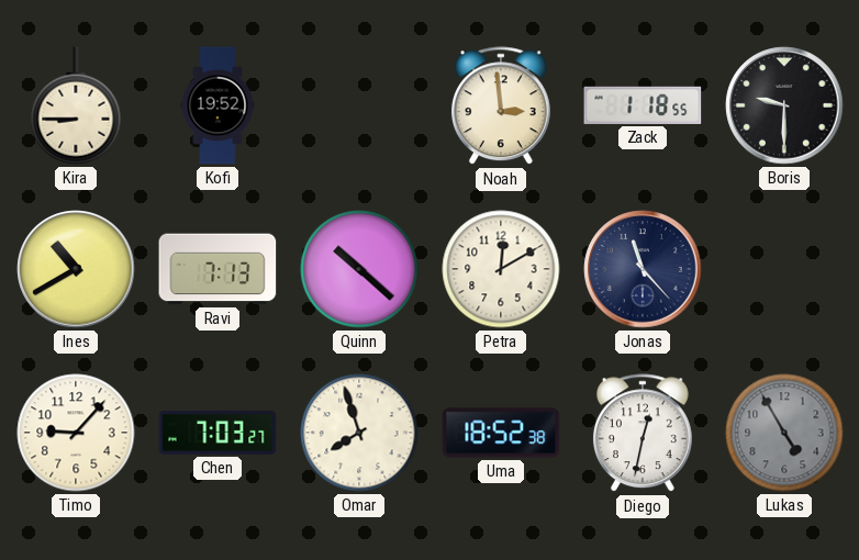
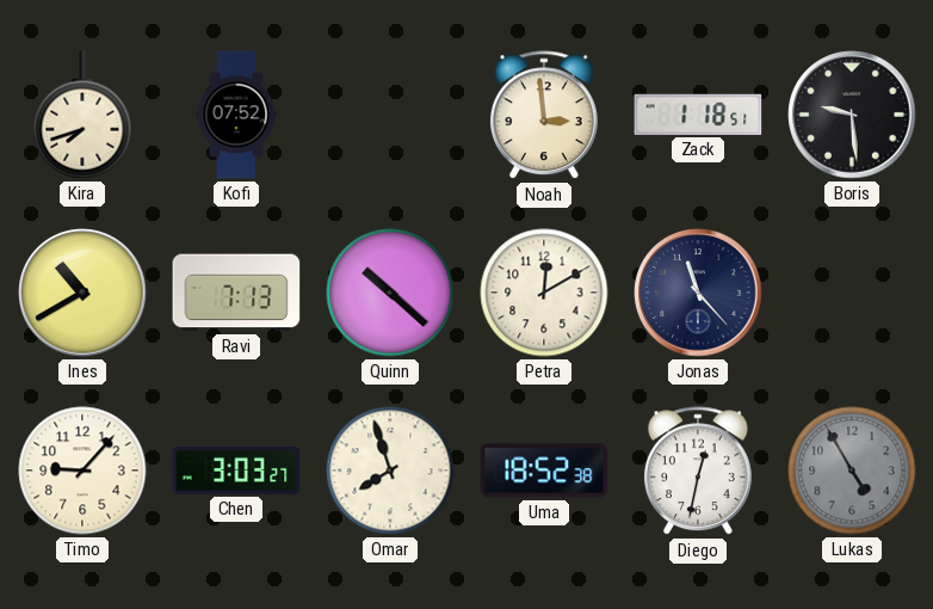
Kira: 8:45 -> 7:42
Kofi: 19:52 -> 07:52
Zack: 1:18:55 -> 1:18:51
Boris: 9:30 -> 9:29
Chen: 7:03 -> 3:03
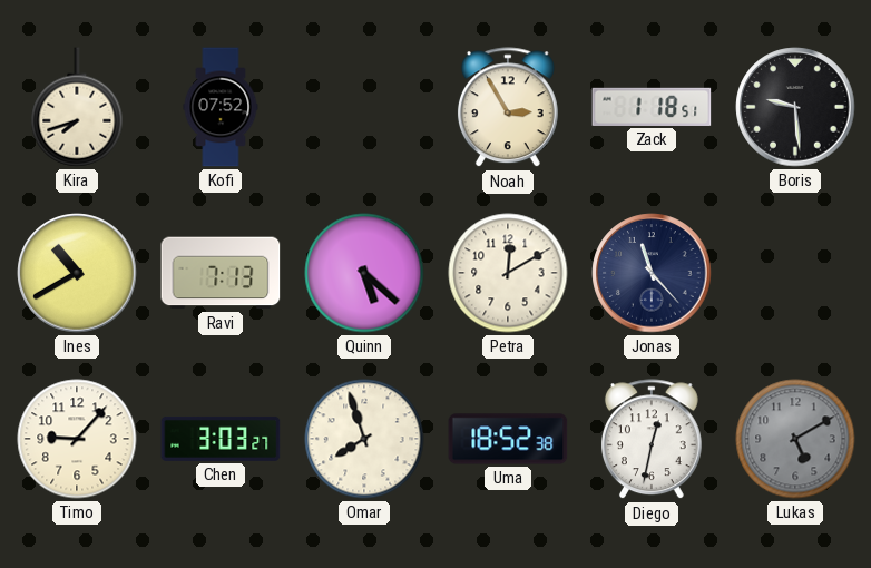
Noah: 2:59 -> 2:55
Quinn: 10:22 -> 5:22
Lukas: 4:55 -> 5:10
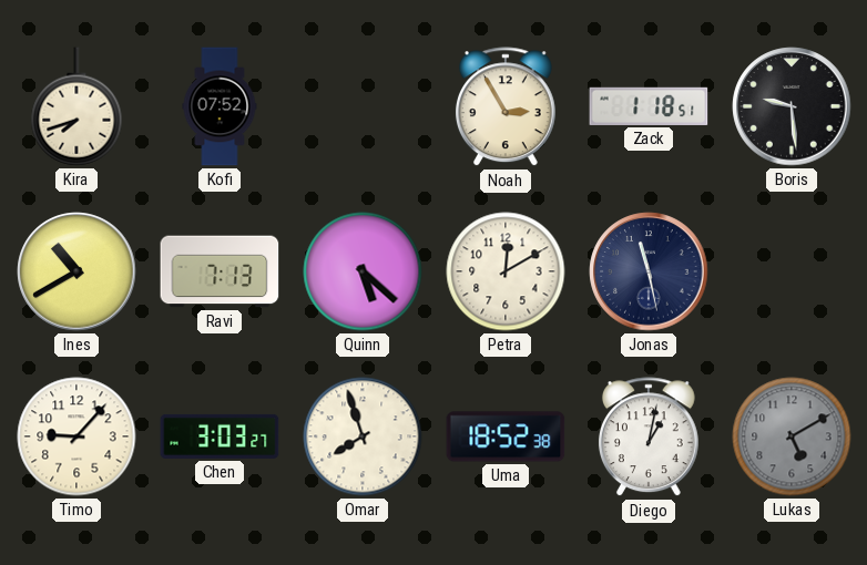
Jonas: 11:23 -> 11:28
Diego: 12:32 -> 1:02
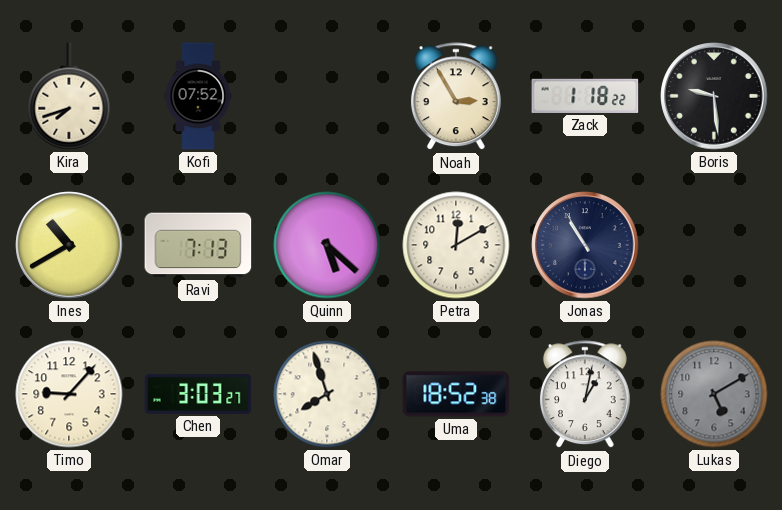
Zack: 1:18:51 -> 1:18:22
Jonas: 11:28 -> 10:55
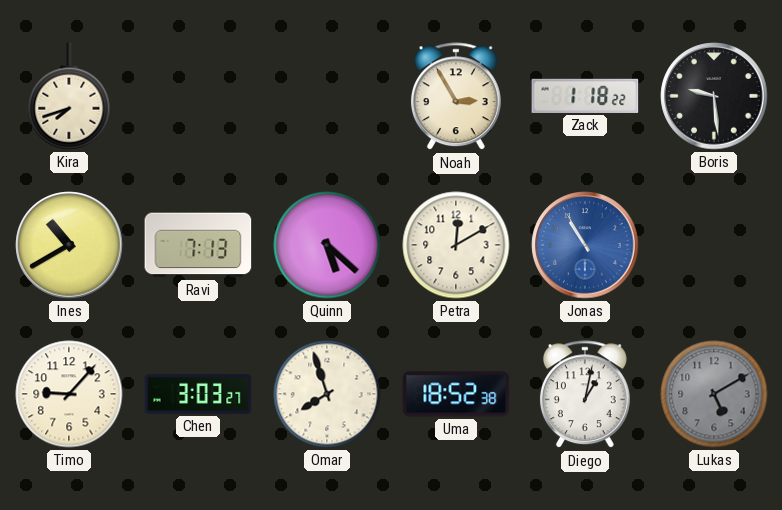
Kofi: 07:52 -> none
Jonas dial: navy -> blue
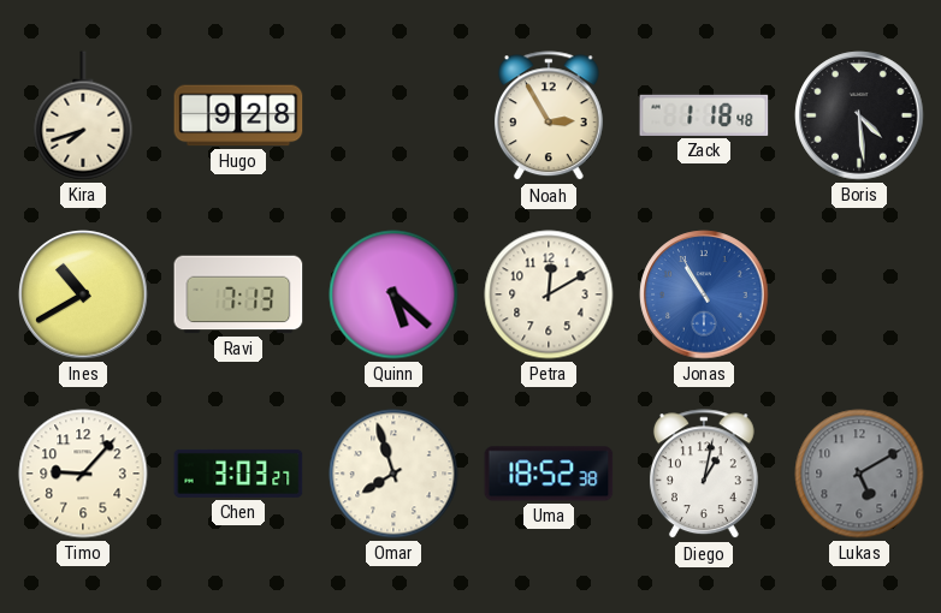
Hugo: none -> 9:28
Zack: 1:18:22 -> 1:18:48
Boris: 9:29 -> 4:29
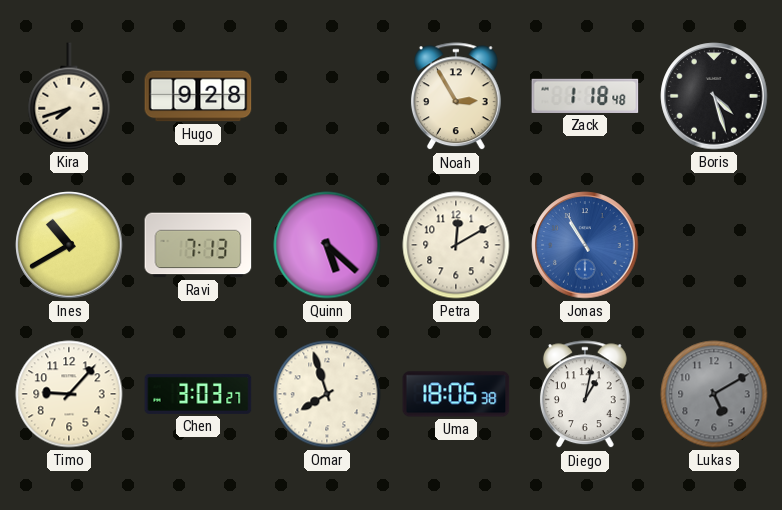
Boris: 4:29 -> 4:27
Uma: 18:52 -> 18:06
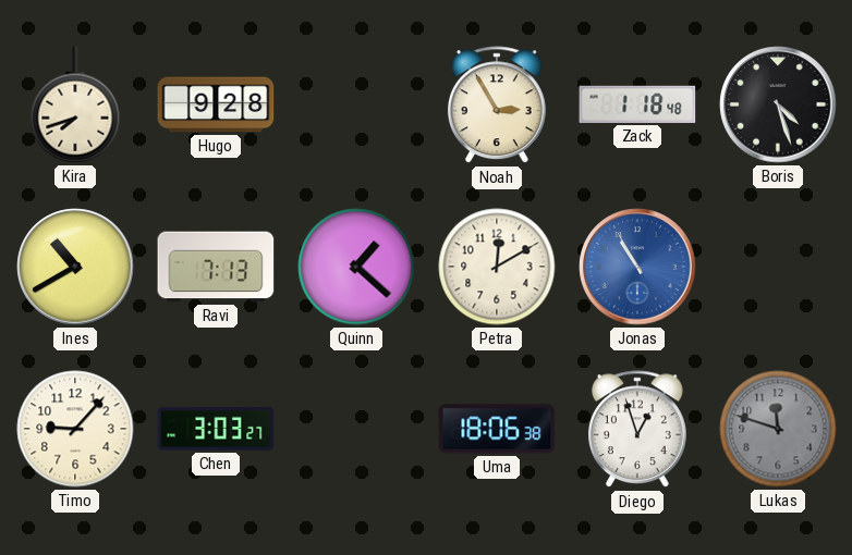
Quinn: 5:22 -> 1:22
Omar: 7:57 -> none
Diego: 1:02 -> 12:57
Lukas: 5:10 -> 11:48
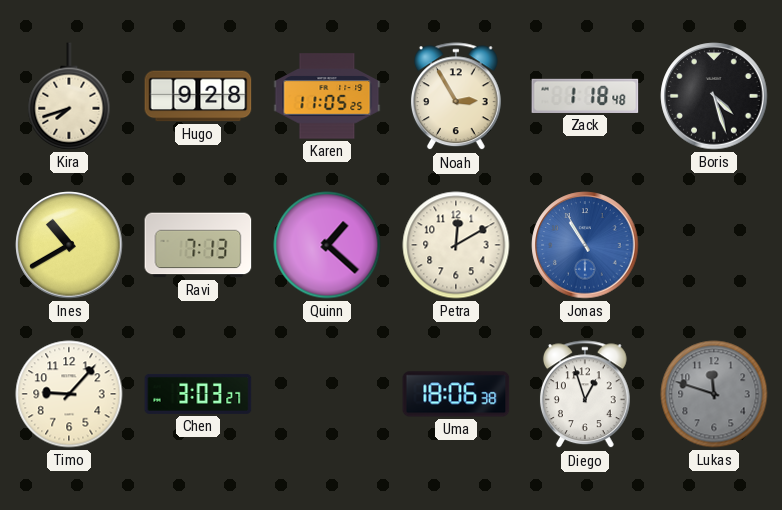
Karen: none -> 11:05
